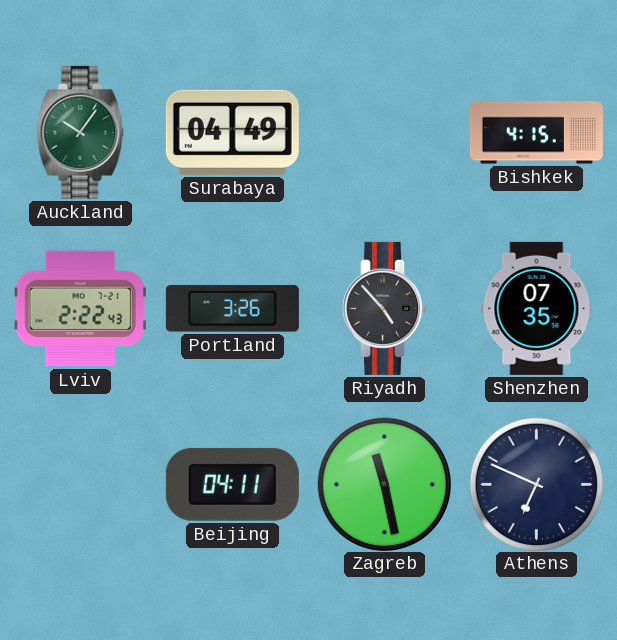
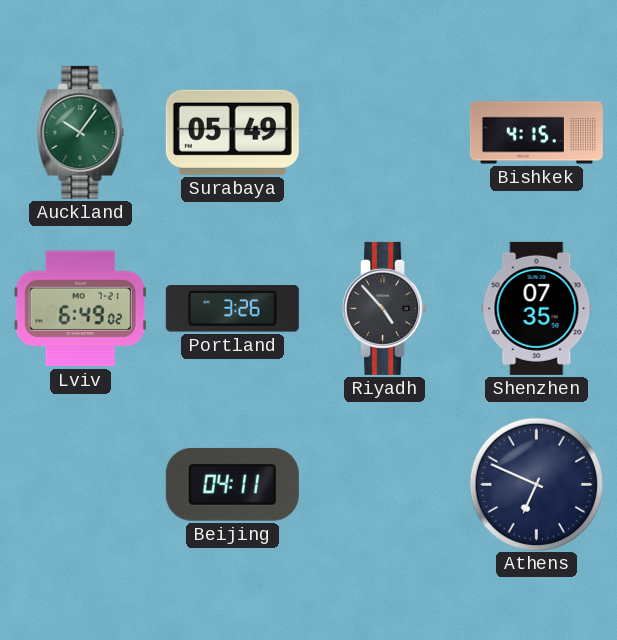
Surabaya: 04:49 -> 05:49
Lviv: 2:22 -> 6:49
Zagreb: 11:28 -> none
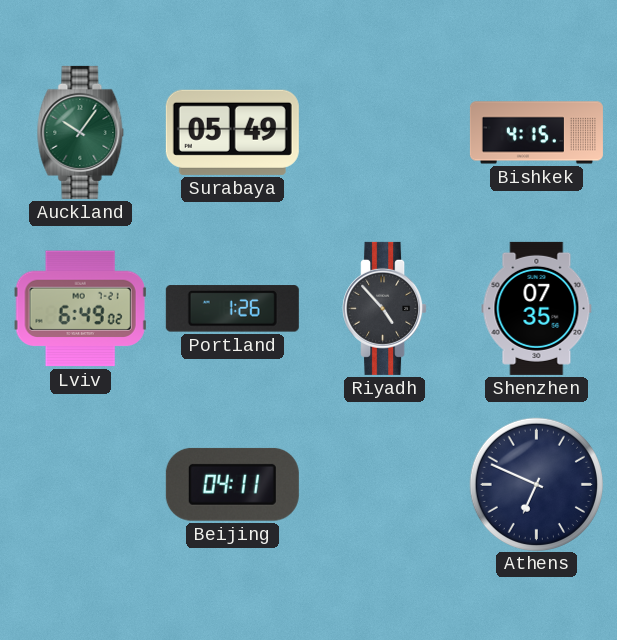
Portland: 3:26 -> 1:26
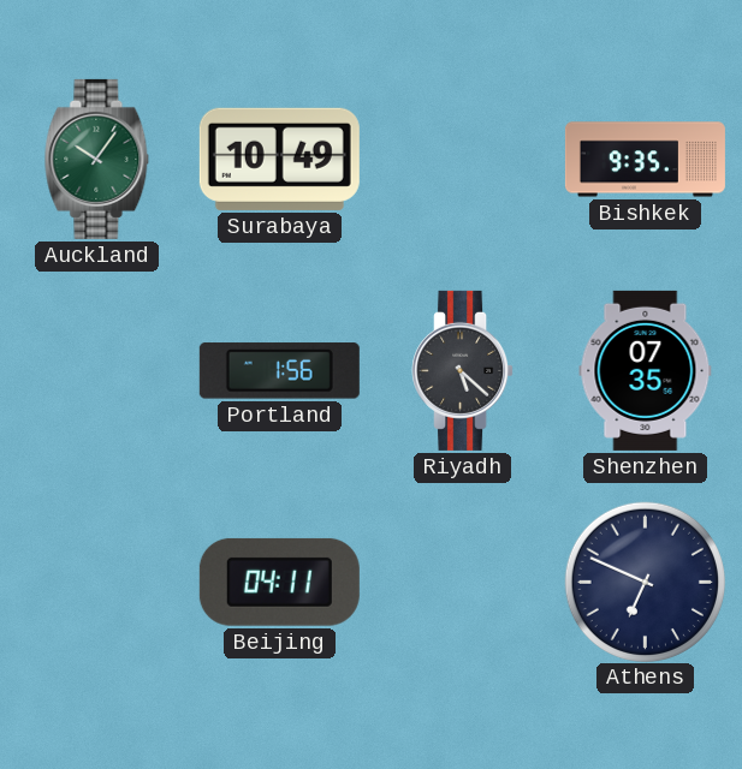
Surabaya: 05:49 -> 10:49
Bishkek: 4:15 -> 9:35
Lviv: 6:49 -> none
Portland: 1:26 -> 1:56
Riyadh: 4:53 -> 5:22
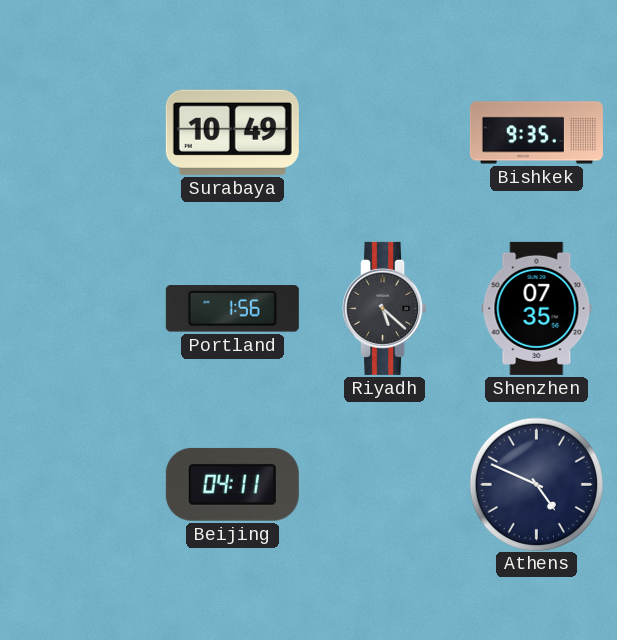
Auckland: 10:06 -> none
Athens: 6:49 -> 4:49
